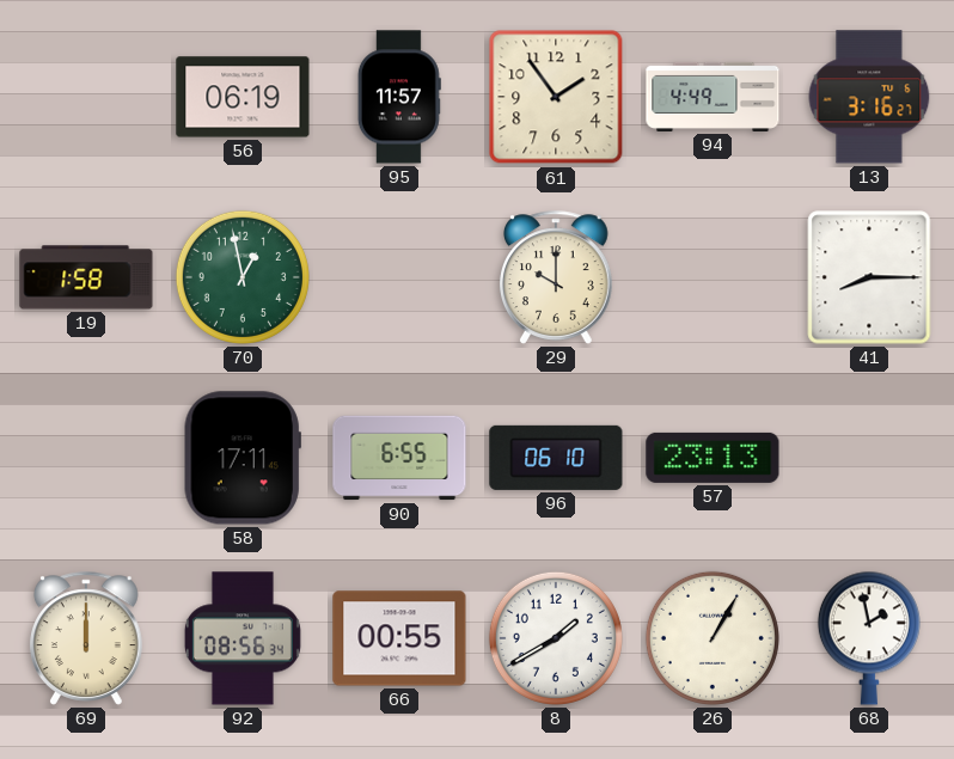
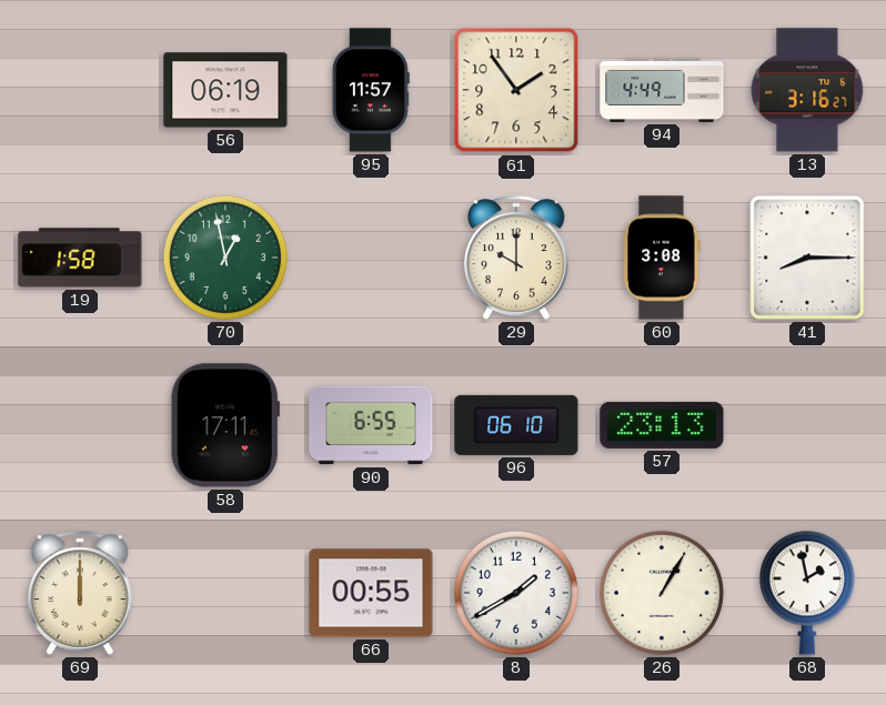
60: none -> 3:08
92: 08:56 -> none
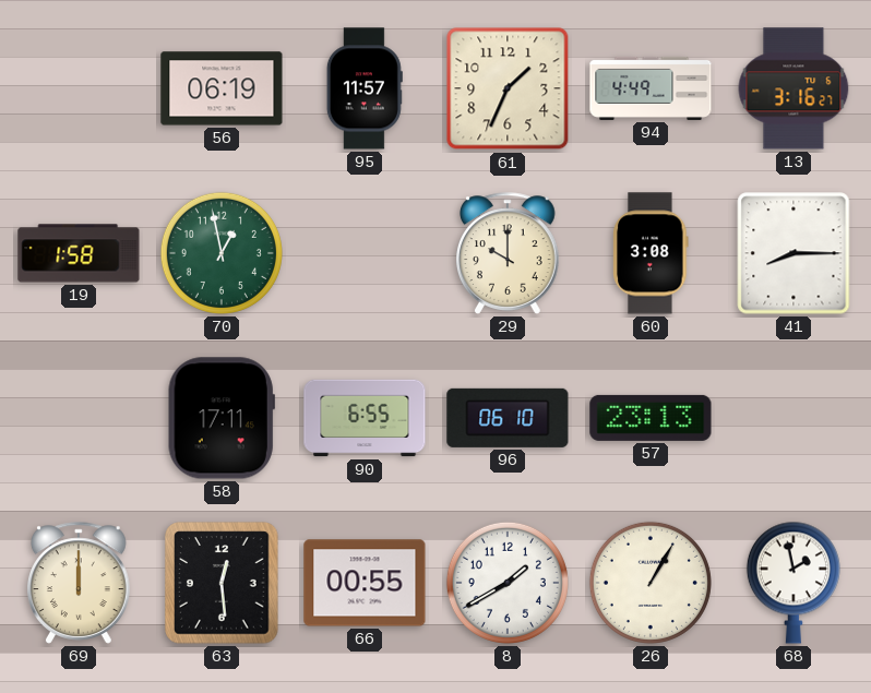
61: 1:54 -> 1:34
63: none -> 12:29
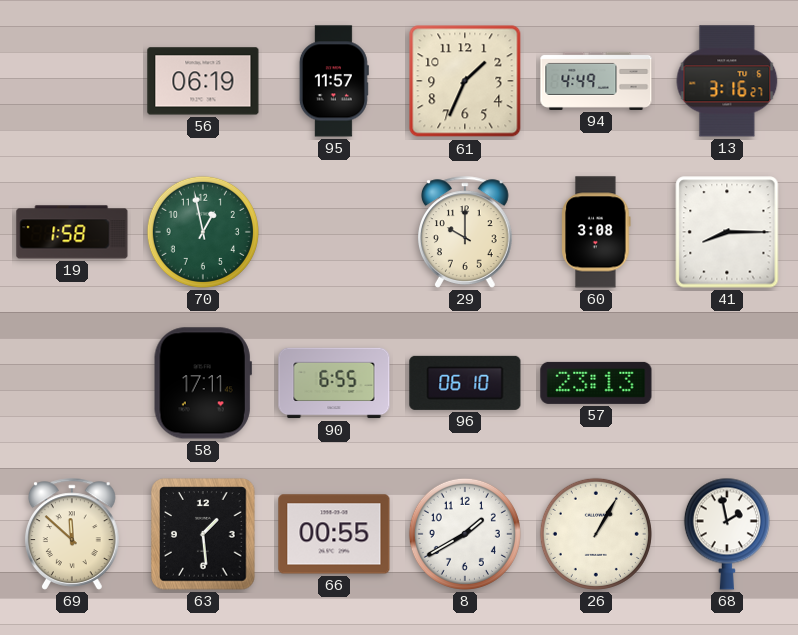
69: 12:00 -> 11:52
63: 12:29 -> 1:29
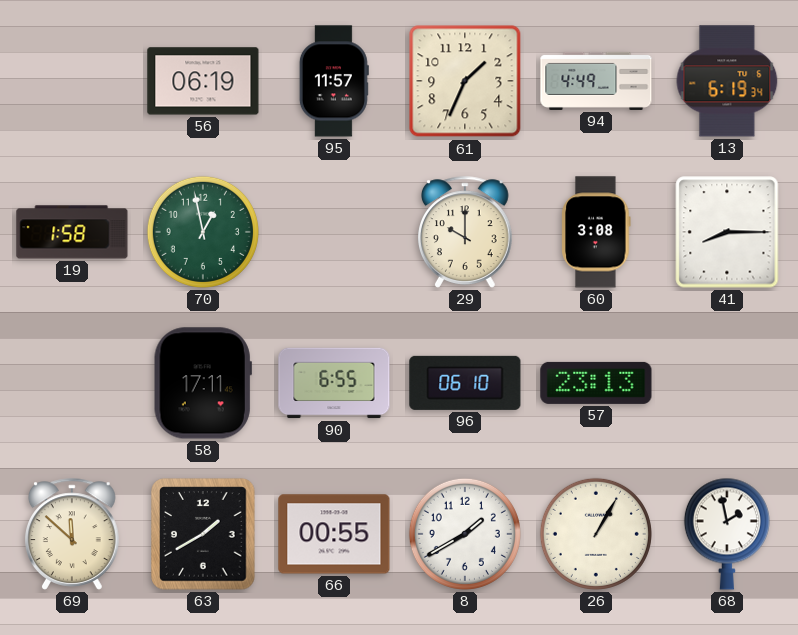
13: 3:16 -> 6:19
63: 1:29 -> 1:40
